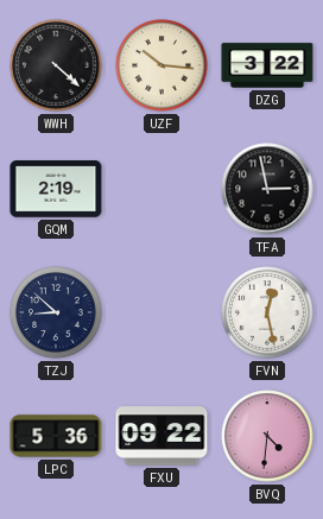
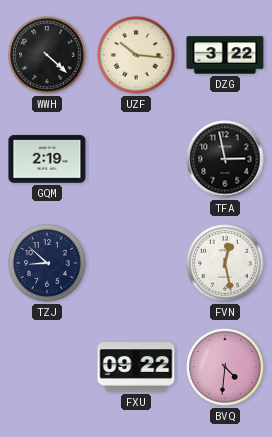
LPC: 5:36 -> none
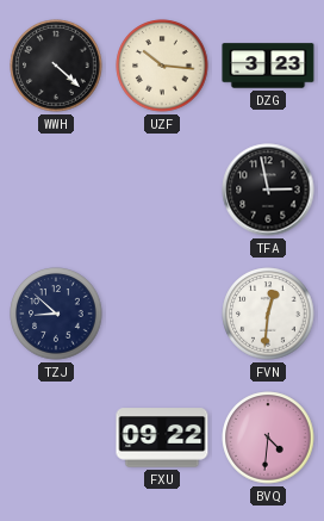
DZG: 3:22 -> 3:23
GQM: 2:19 -> none
FVN: 12:28 -> 12:31
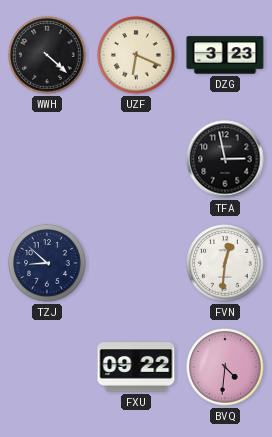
UZF: 10:16 -> 6:19
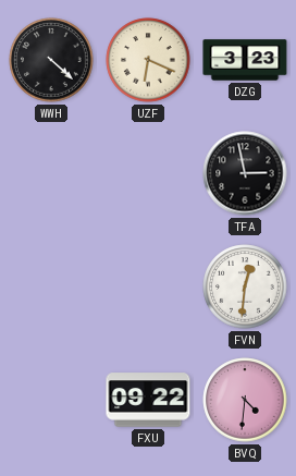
TZJ: 8:52 -> none
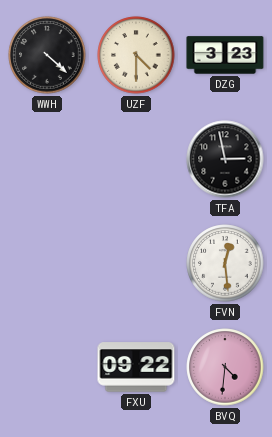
UZF: 6:19 -> 4:30
FVN: 12:31 -> 12:29
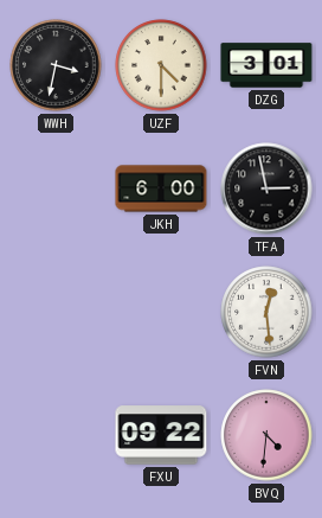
WWH: 4:22 -> 3:32
DZG: 3:23 -> 3:01
JKH: none -> 6:00
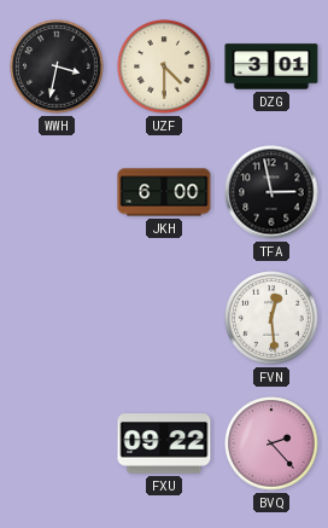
BVQ: 4:31 -> 2:23
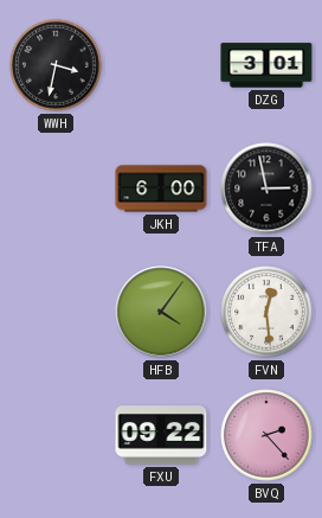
UZF: 4:30 -> none
HFB: none -> 4:06
